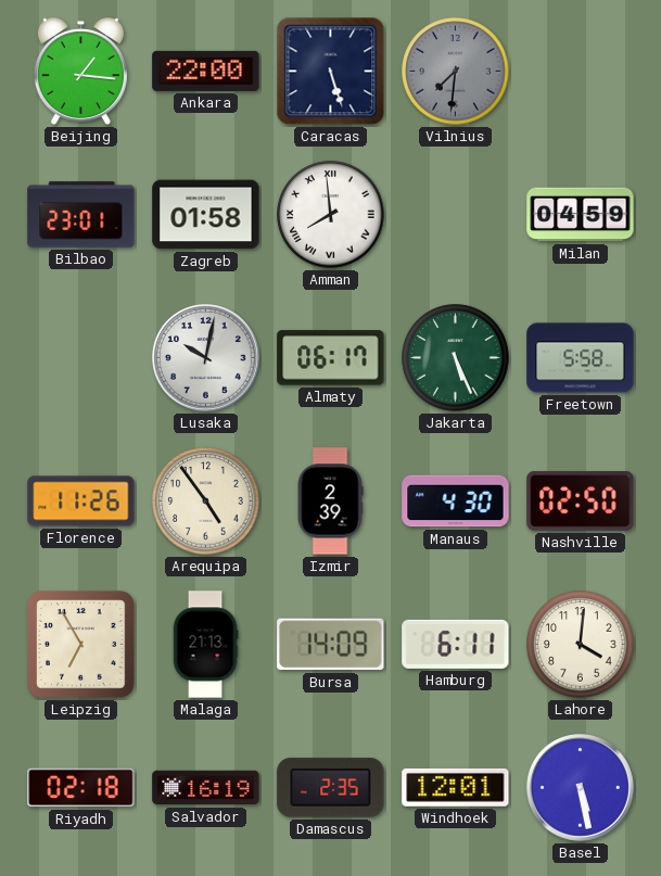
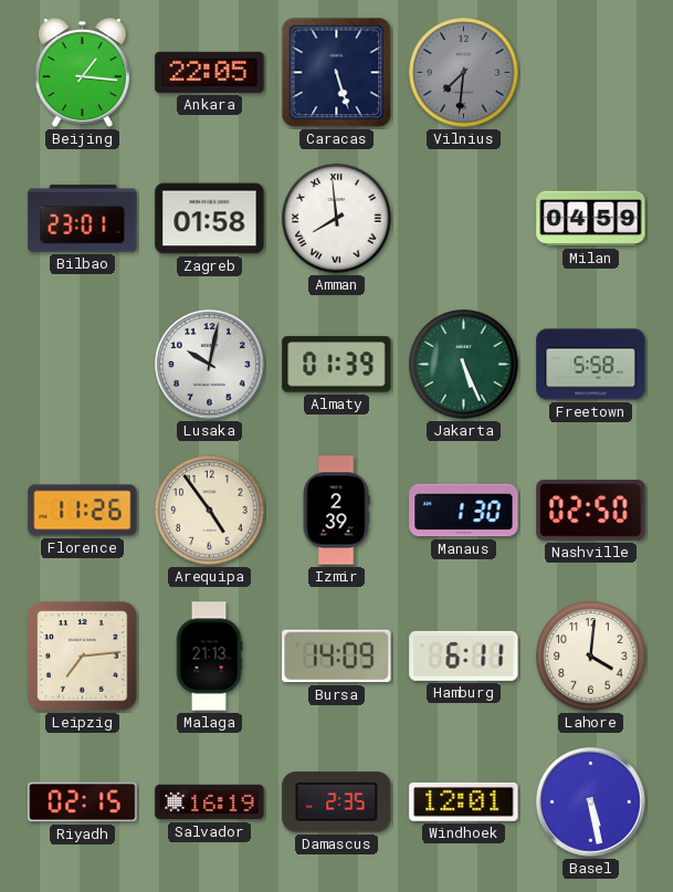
Ankara: 22:00 -> 22:05
Almaty: 06:17 -> 01:39
Manaus: 4:30 -> 1:30
Leipzig: 6:55 -> 7:14
Riyadh: 02:18 -> 02:15
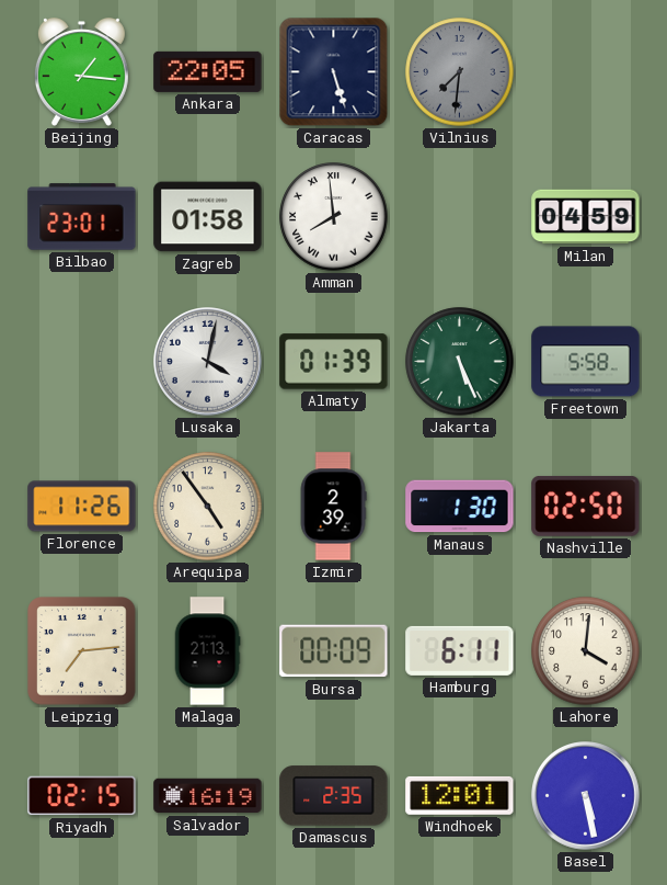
Lusaka: 10:02 -> 4:02
Bursa: 14:09 -> 00:09
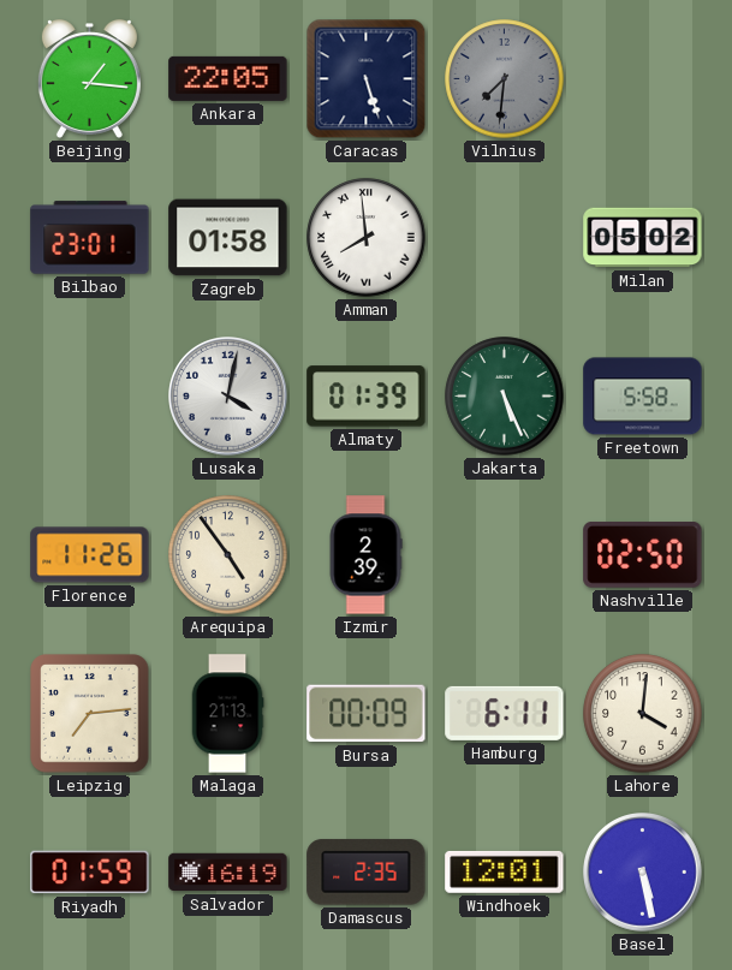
Milan: 04:59 -> 05:02
Manaus: 1:30 -> none
Riyadh: 02:15 -> 01:59
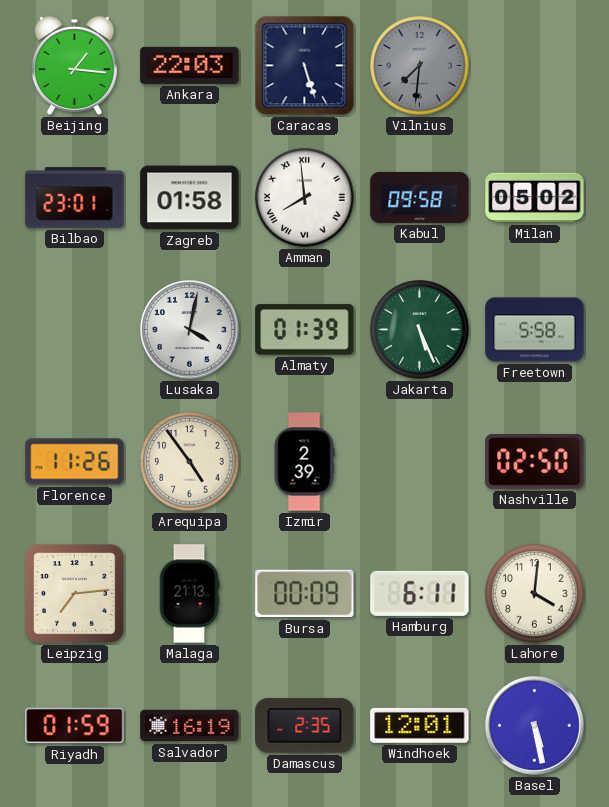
Ankara: 22:05 -> 22:03
Kabul: none -> 09:58
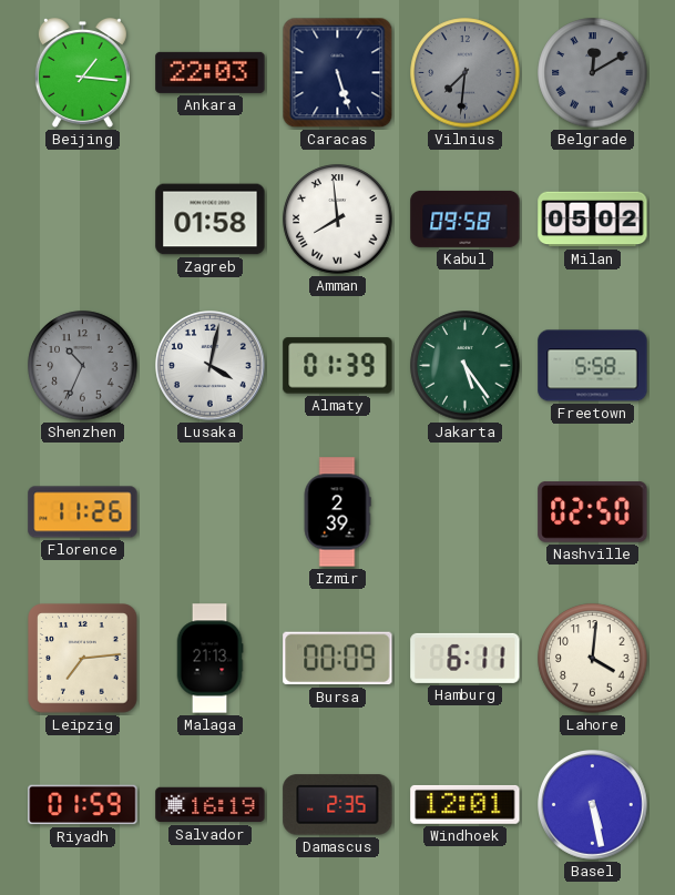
Belgrade: none -> 12:10
Bilbao: 23:01 -> none
Shenzhen: none -> 10:34
Jakarta: 5:26 -> 5:24
Arequipa: 4:54 -> none
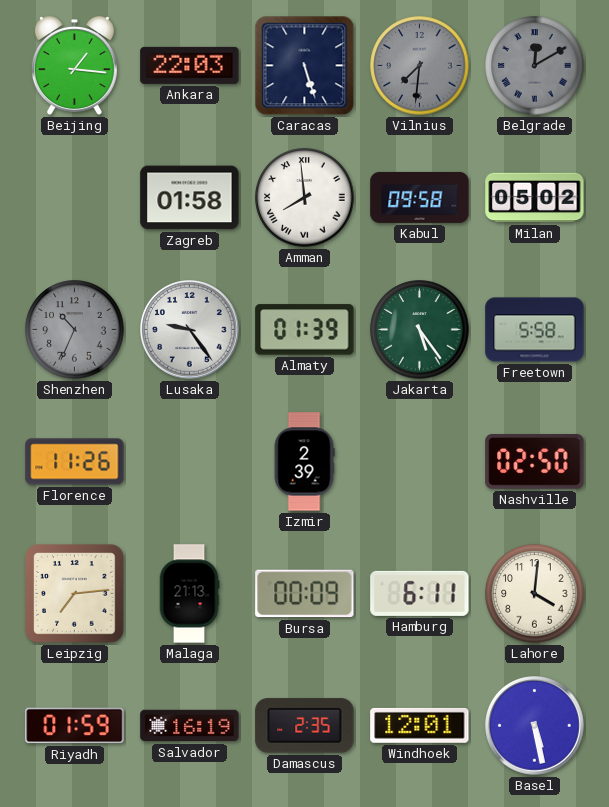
Lusaka: 4:02 -> 9:24
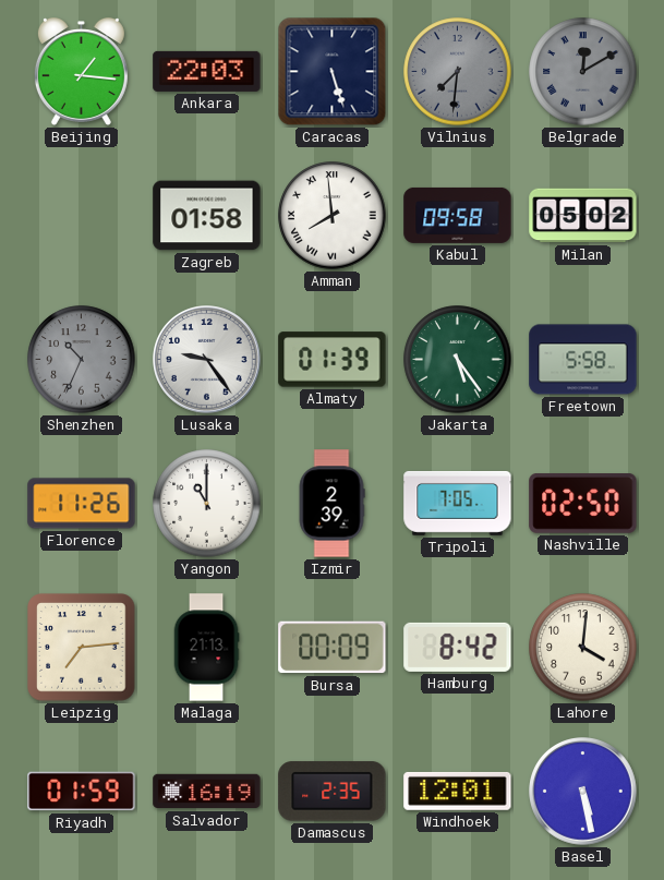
Yangon: none -> 11:00
Tripoli: none -> 7:05
Hamburg: 6:11 -> 8:42
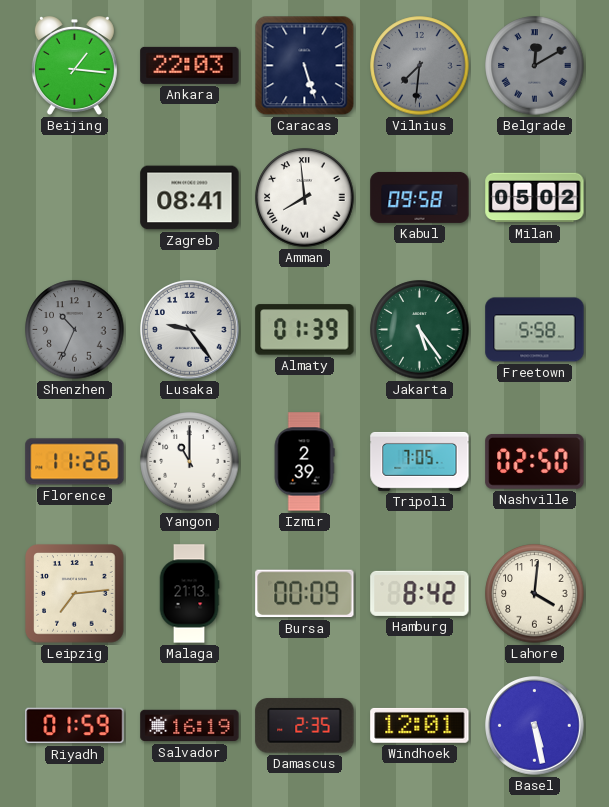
Zagreb: 01:58 -> 08:41
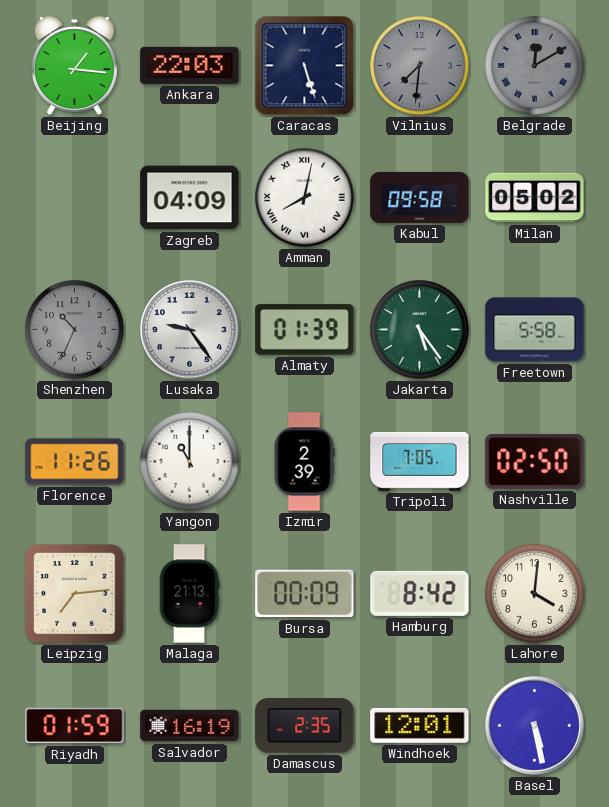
Zagreb: 08:41 -> 04:09
Amman: 7:59 -> 8:02
